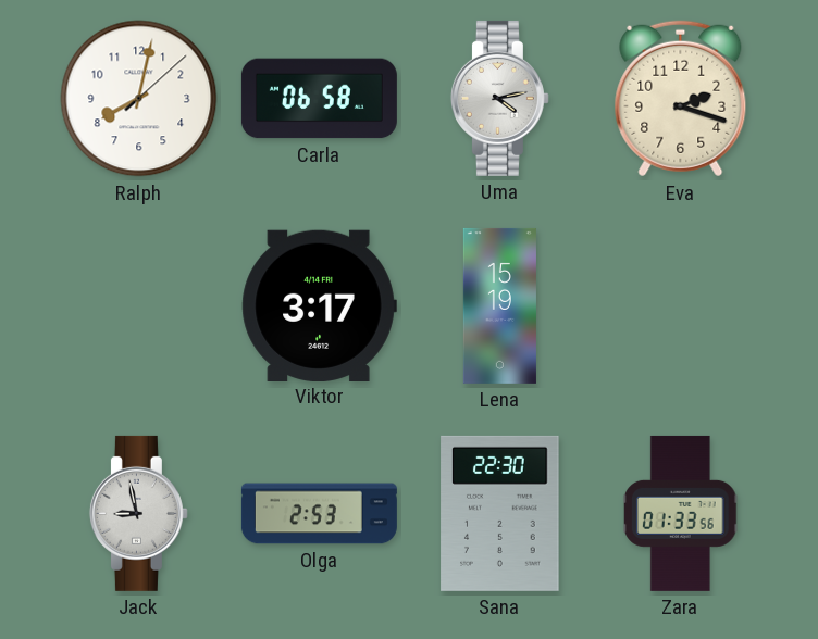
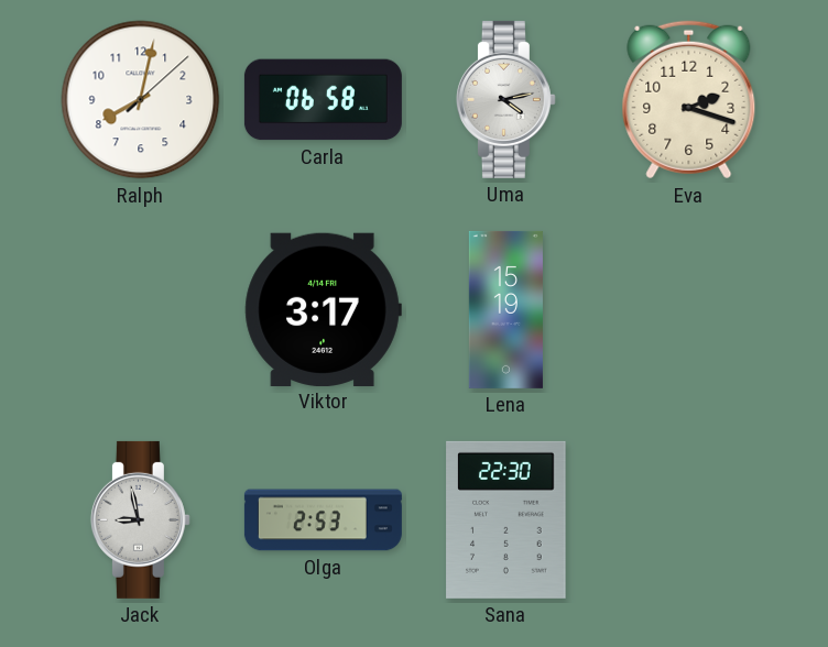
Zara: 01:33 -> none
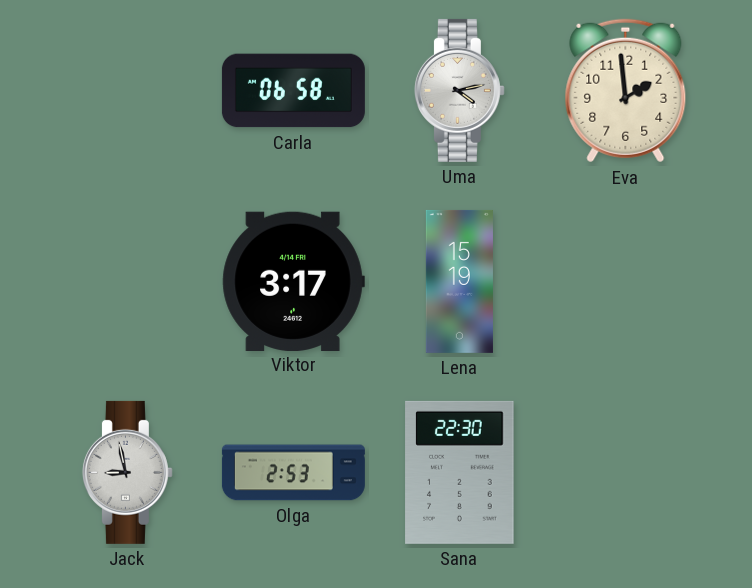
Ralph: 8:02 -> none
Eva: 2:18 -> 1:59
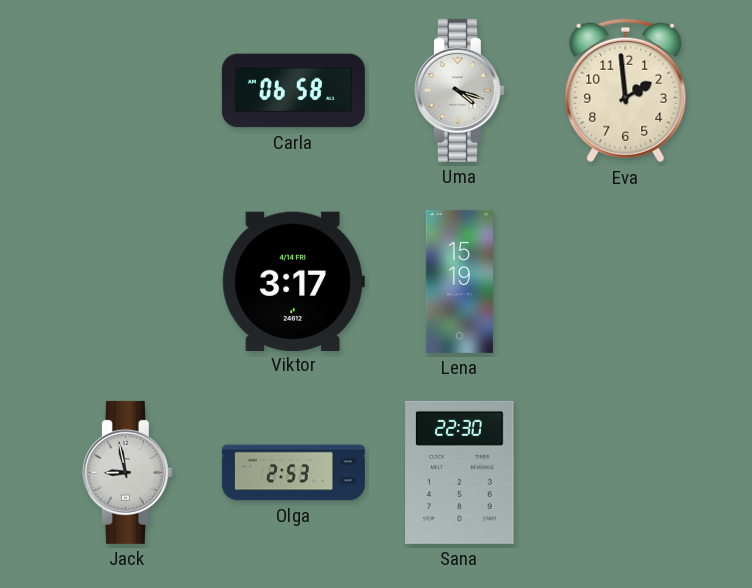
Uma: 4:13 -> 4:18
